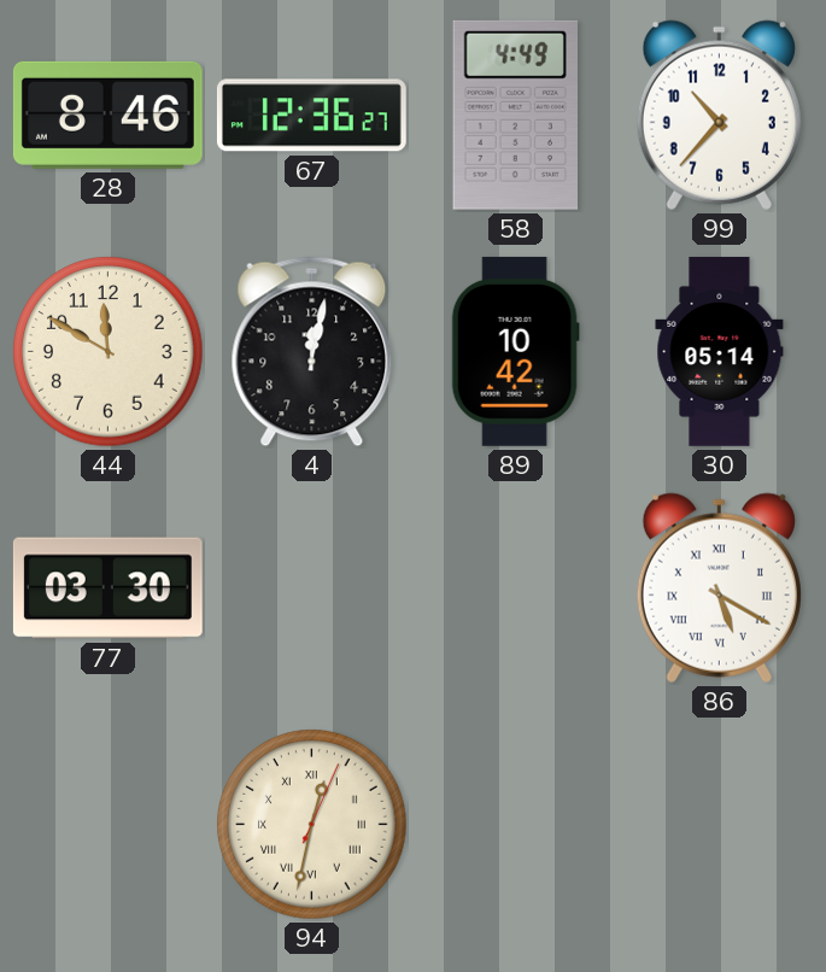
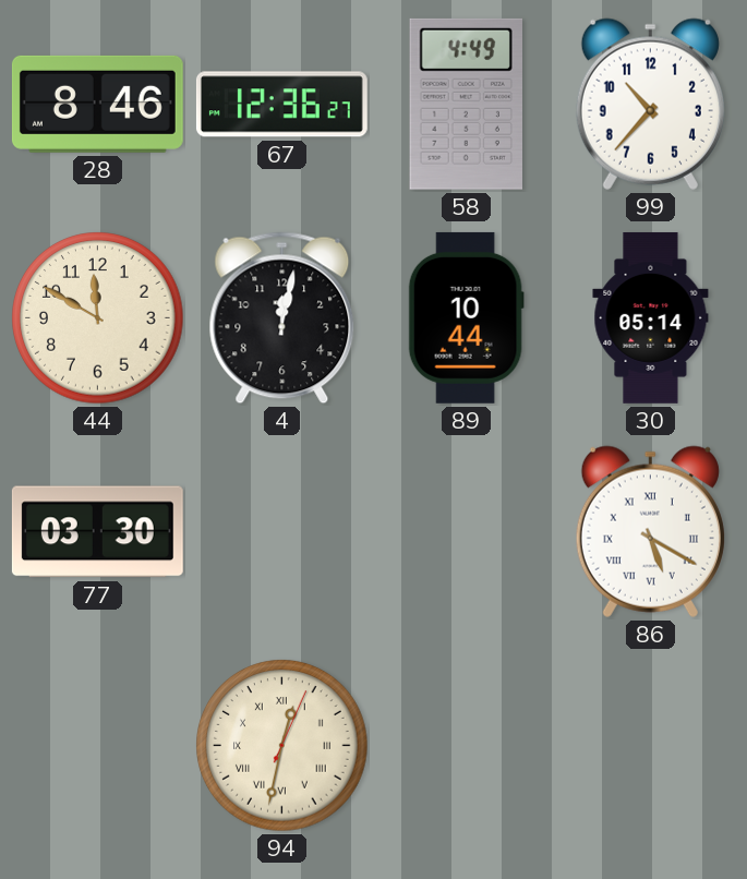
89: 10:42 -> 10:44
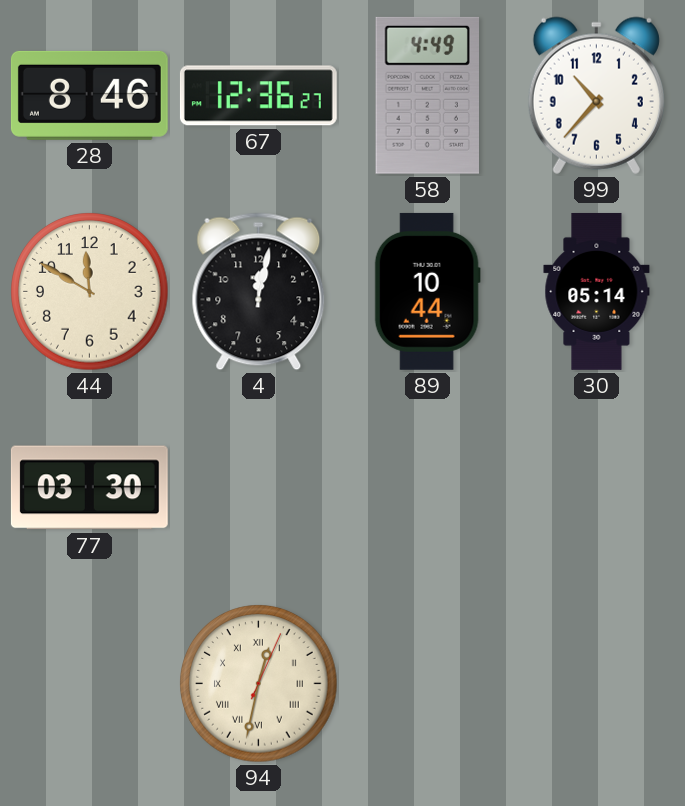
86: 5:20 -> none
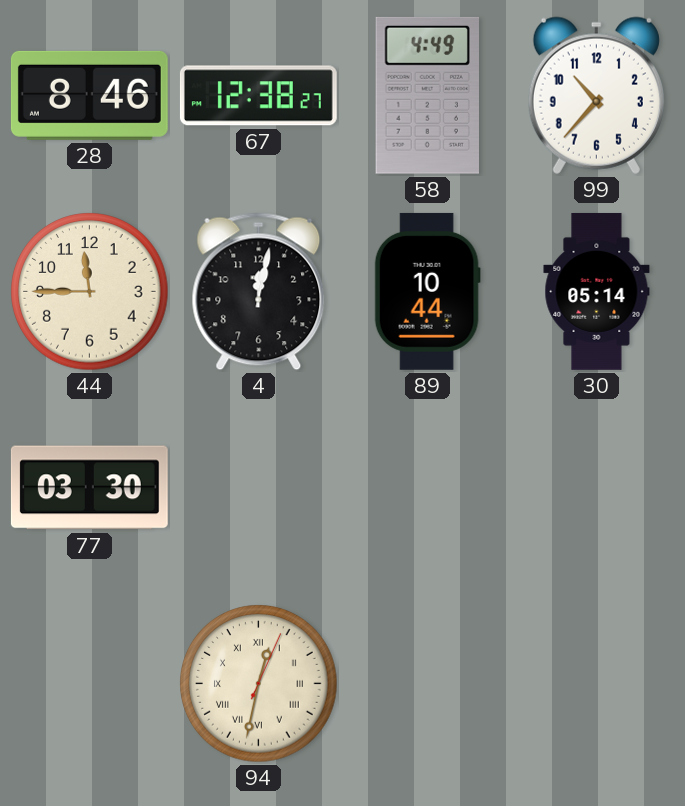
67: 12:36 -> 12:38
44: 11:50 -> 11:45
